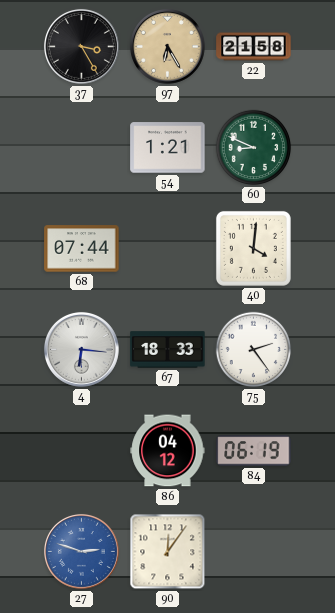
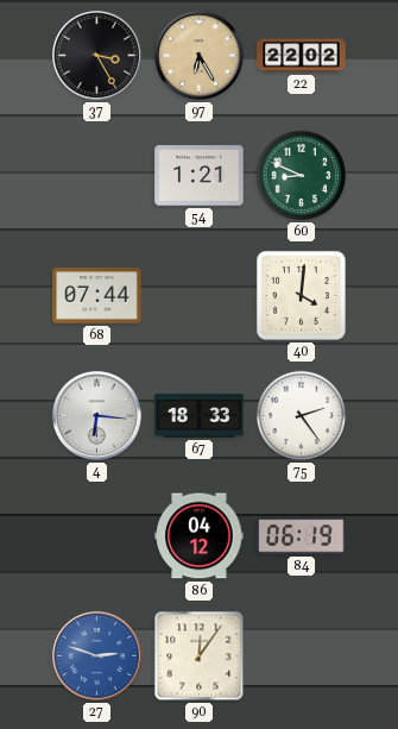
22: 21:58 -> 22:02
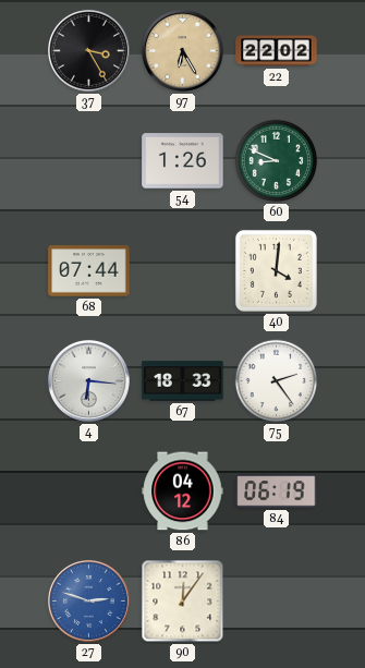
54: 1:21 -> 1:26
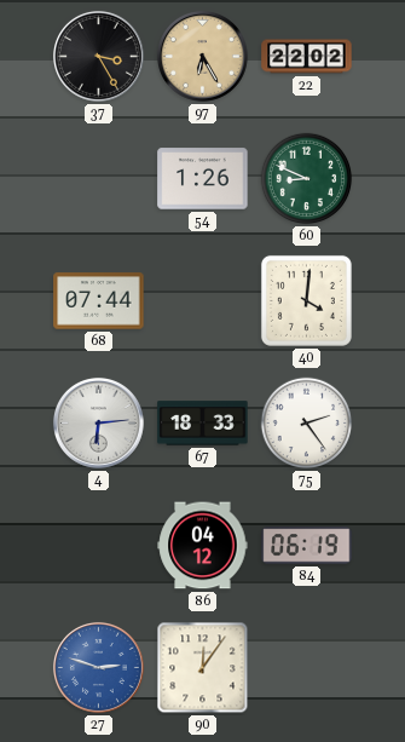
4: 6:16 -> 6:14
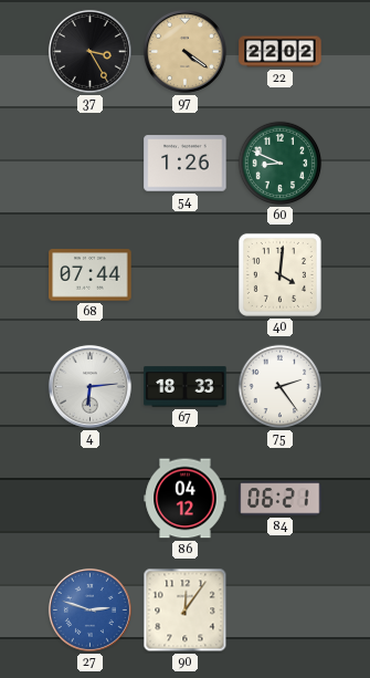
97: 6:25 -> 4:21
84: 06:19 -> 06:21
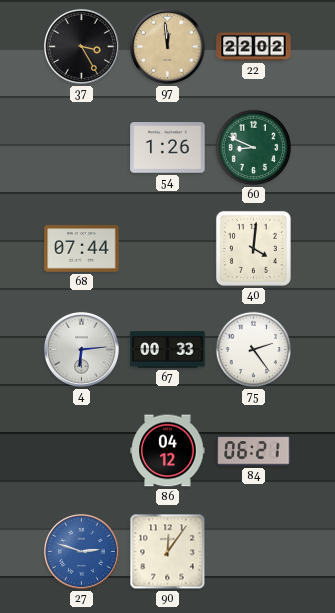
97: 4:21 -> 11:59
67: 18:33 -> 00:33
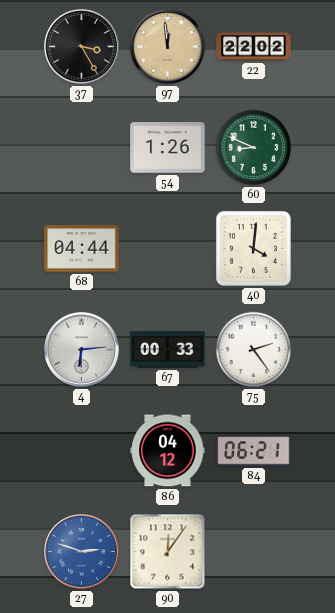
68: 07:44 -> 04:44
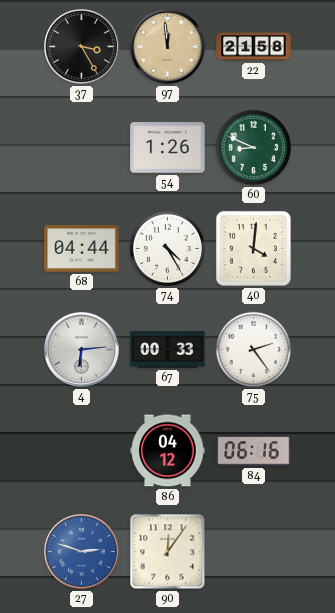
22: 22:02 -> 21:58
74: none -> 4:25
84: 06:21 -> 06:16
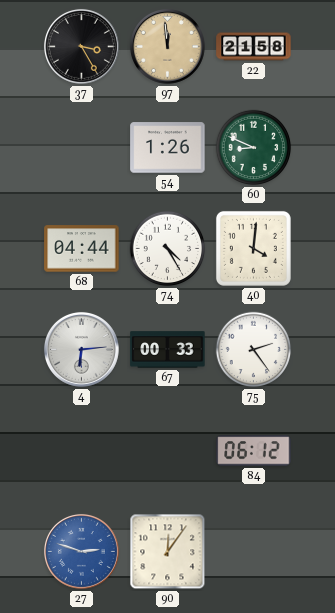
86: 04:12 -> none
84: 06:16 -> 06:12
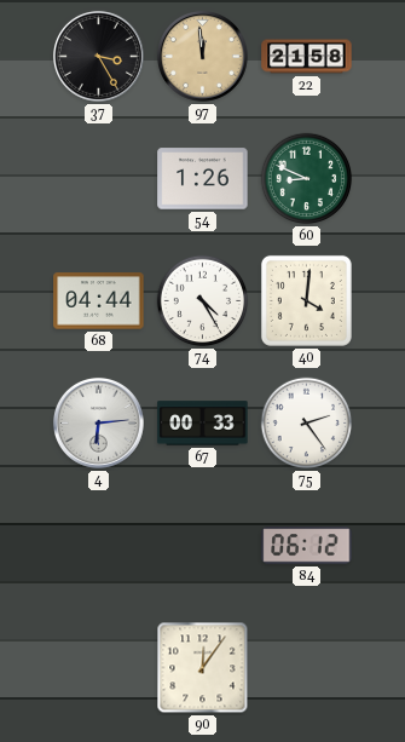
27: 2:48 -> none
